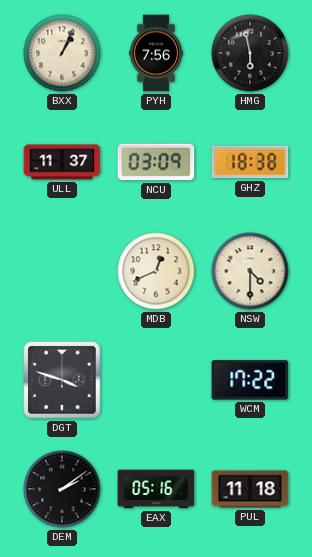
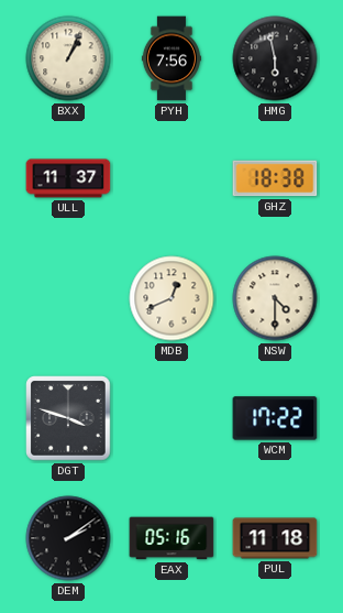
NCU: 03:09 -> none
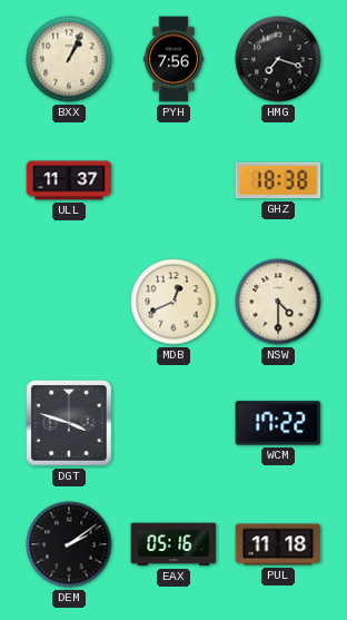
HMG: 5:58 -> 7:18
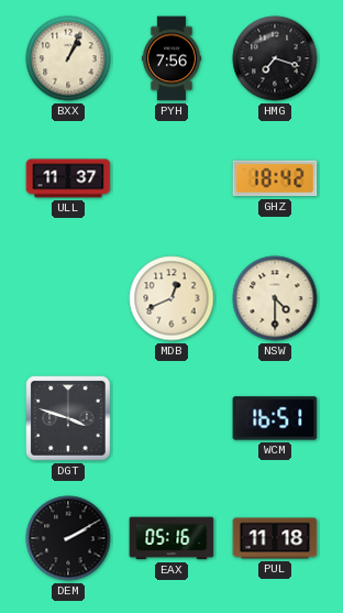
GHZ: 18:38 -> 18:42
WCM: 17:22 -> 16:51
DEM: 2:09 -> 2:10
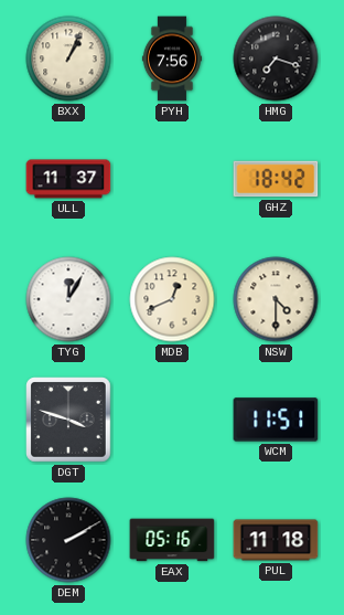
TYG: none -> 12:05
WCM: 16:51 -> 11:51
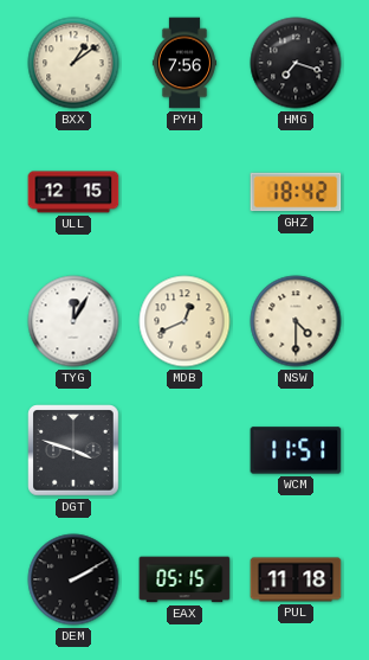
BXX: 1:04 -> 1:09
ULL: 11:37 -> 12:15
EAX: 05:16 -> 05:15
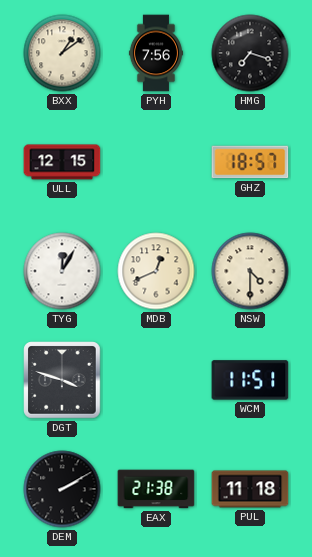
GHZ: 18:42 -> 18:57
EAX: 05:15 -> 21:38
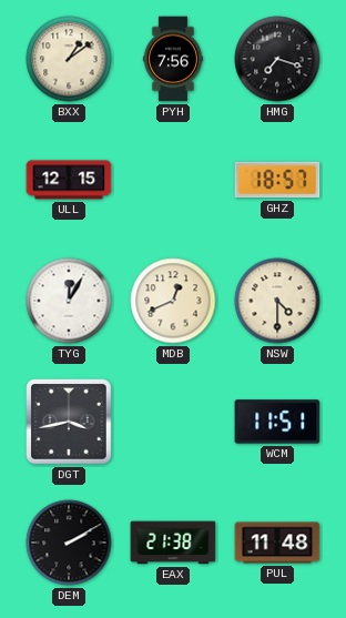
DGT: 3:48 -> 3:43
PUL: 11:18 -> 11:48
